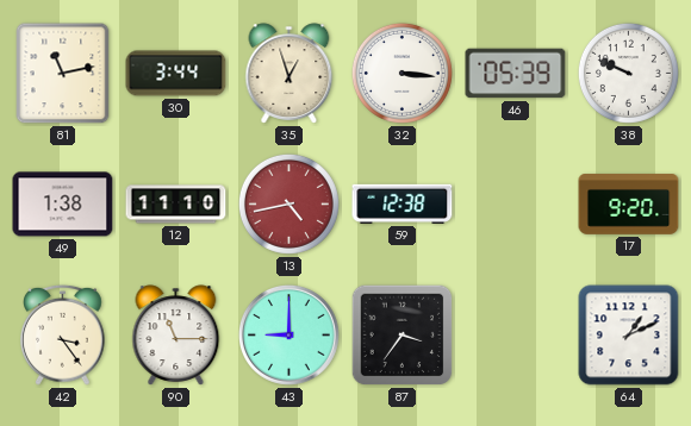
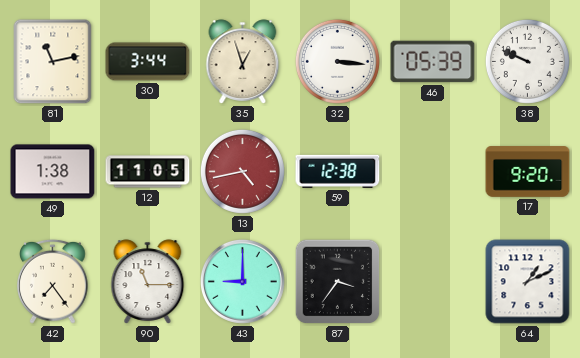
12: 11:10 -> 11:05
42: 3:24 -> 7:24
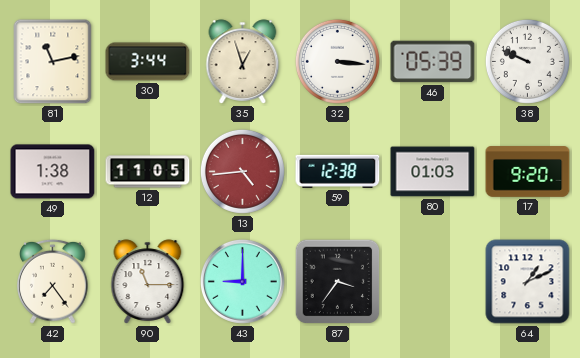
13: 4:43 -> 4:44
80: none -> 01:03
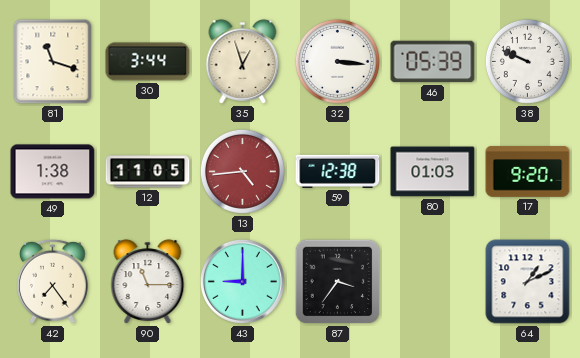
81: 11:13 -> 11:18
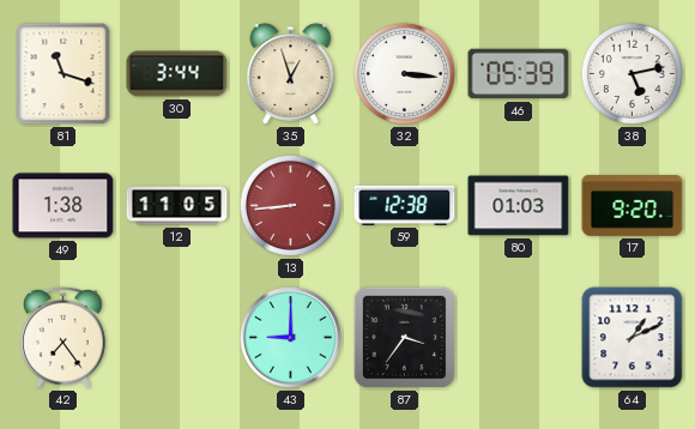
38: 9:49 -> 5:13
13: 4:44 -> 8:44
90: 11:15 -> none
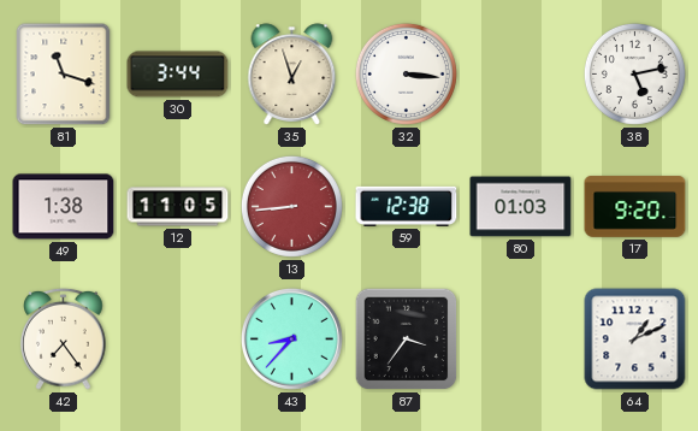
46: 05:39 -> none
43: 9:00 -> 8:37
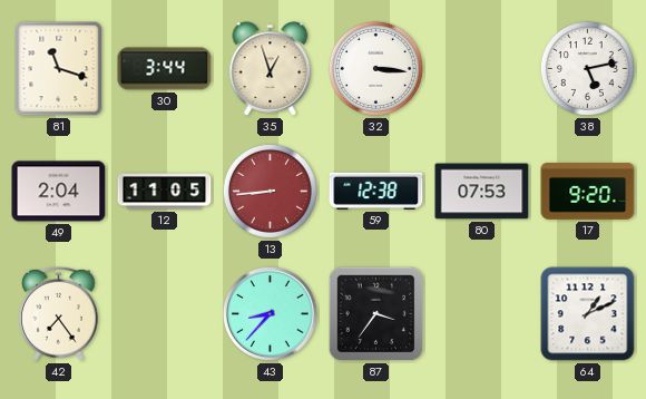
49: 1:38 -> 2:04
80: 01:03 -> 07:53
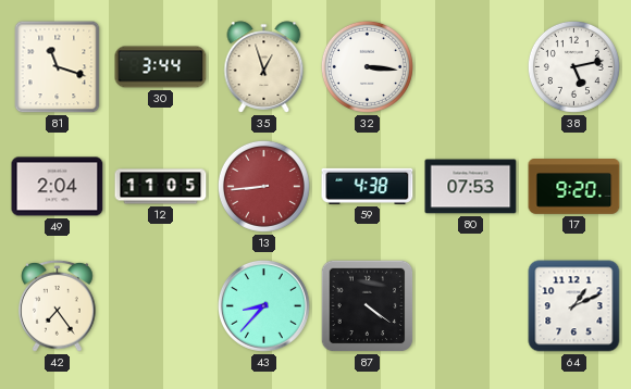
59: 12:38 -> 4:38
87: 3:36 -> 4:21
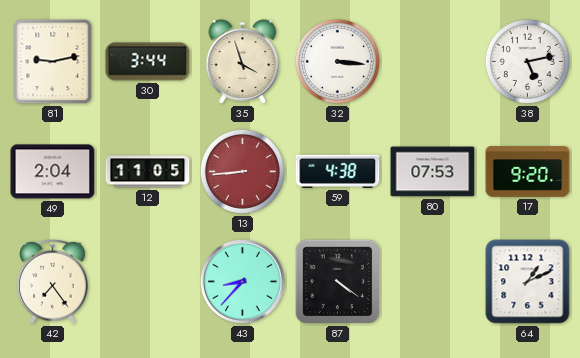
81: 11:18 -> 9:13
35: 12:57 -> 3:57
